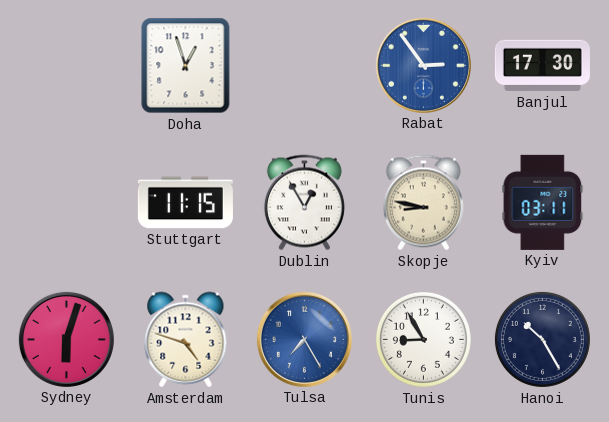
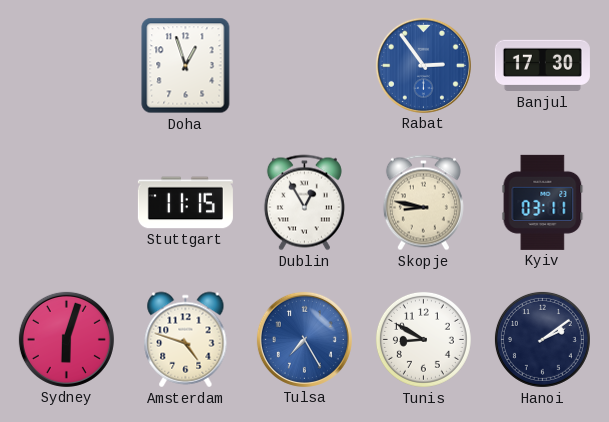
Tunis: 8:55 -> 8:50
Hanoi: 10:25 -> 2:09
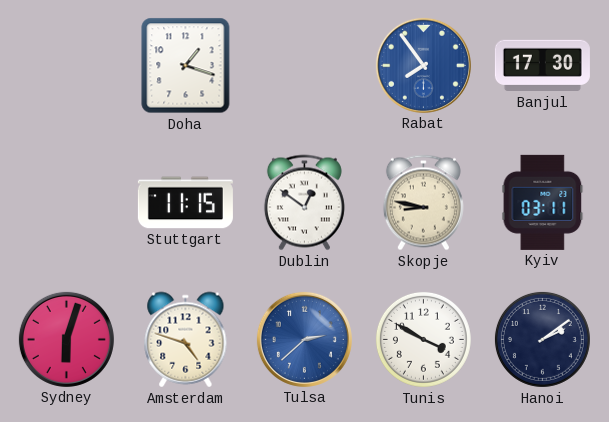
Doha: 12:57 -> 1:18
Rabat: 2:54 -> 7:54
Dublin: 12:55 -> 12:51
Tulsa: 7:25 -> 2:38
Tunis: 8:50 -> 3:50
